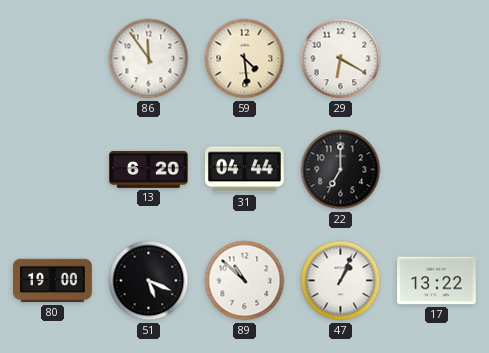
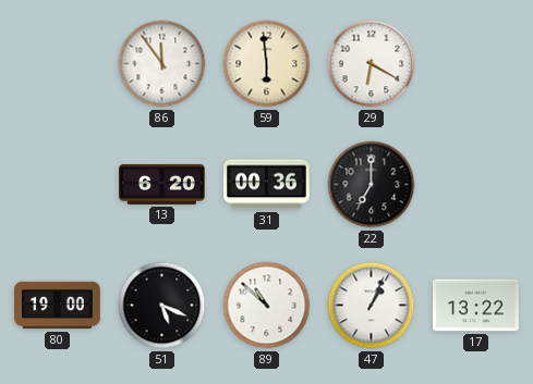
59: 4:29 -> 5:59
31: 04:44 -> 00:36
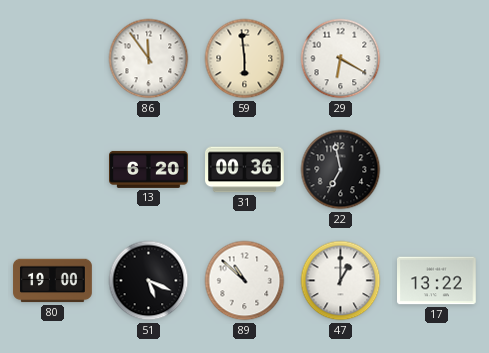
22: 7:00 -> 6:58
47: 1:04 -> 1:00
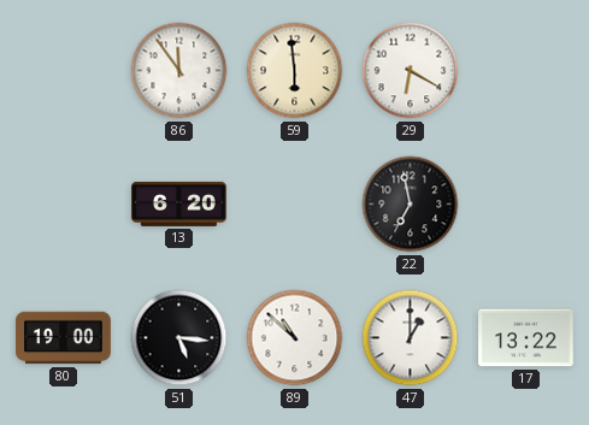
31: 00:36 -> none
51: 5:19 -> 5:16
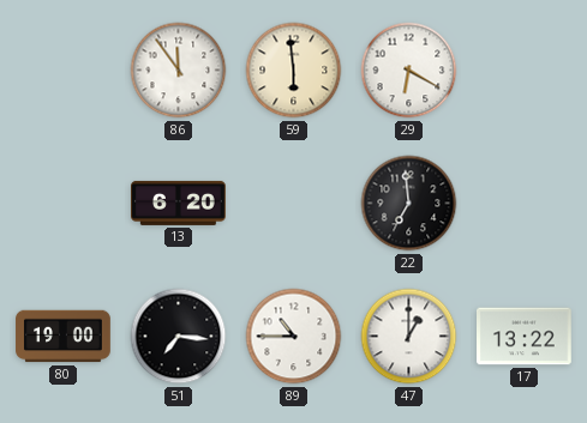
22: 6:58 -> 6:59
51: 5:16 -> 7:16
89: 10:52 -> 10:45
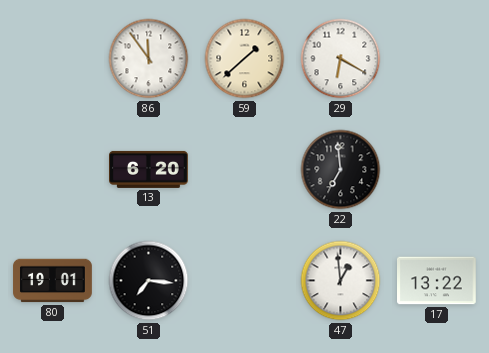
59: 5:59 -> 1:38
80: 19:00 -> 19:01
89: 10:45 -> none
47: 1:00 -> 12:59
